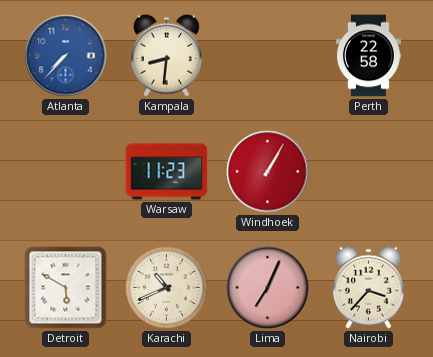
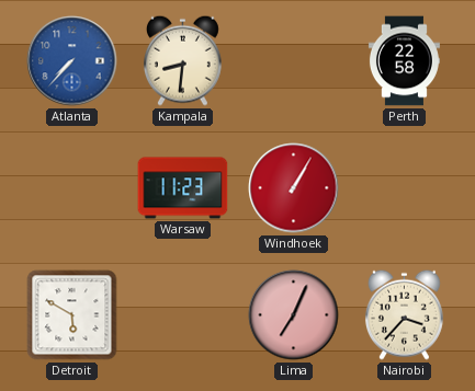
Karachi: 10:41 -> none
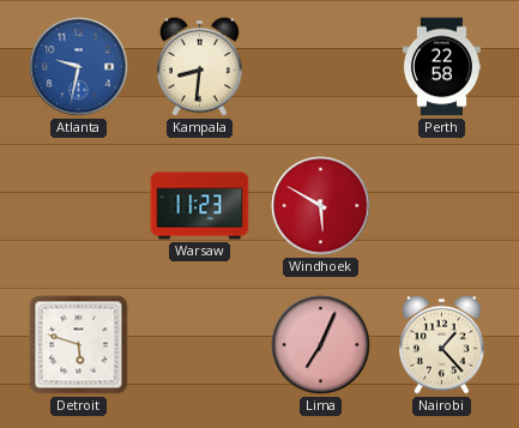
Atlanta: 7:37 -> 9:32
Windhoek: 1:05 -> 5:50
Detroit: 5:50 -> 5:48
Nairobi: 3:37 -> 1:23
